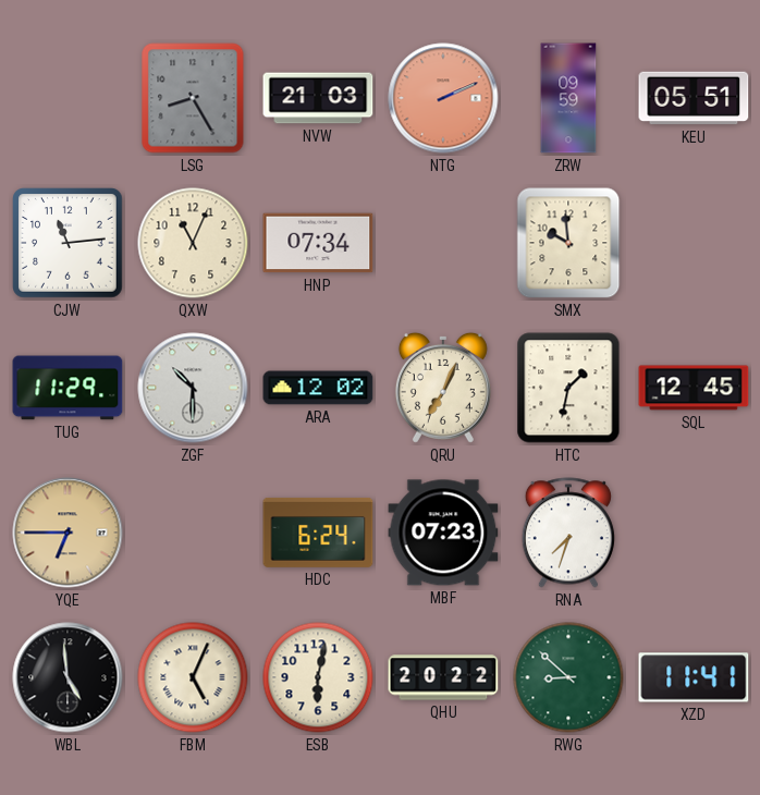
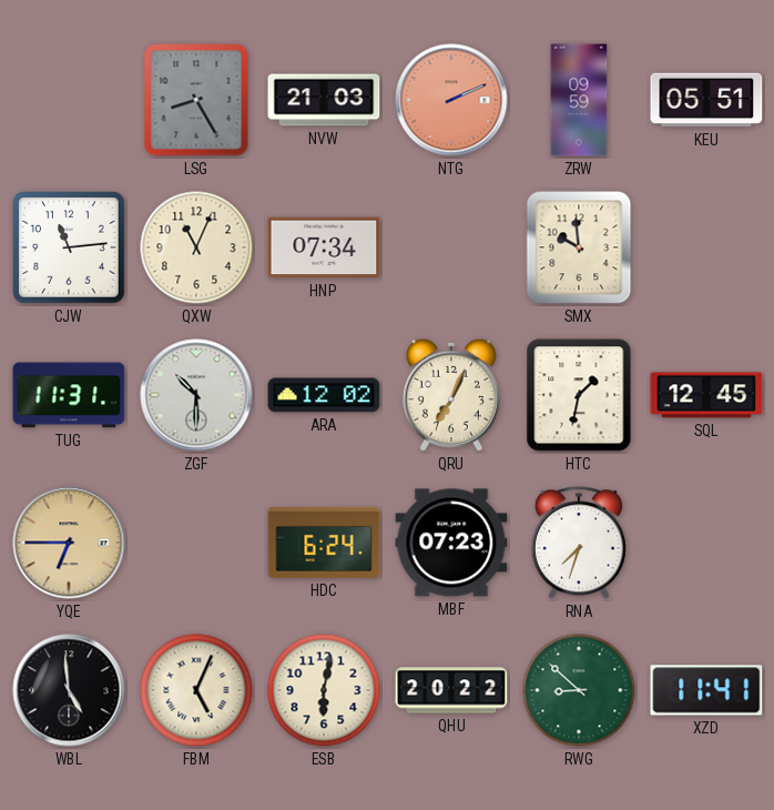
TUG: 11:29 -> 11:31
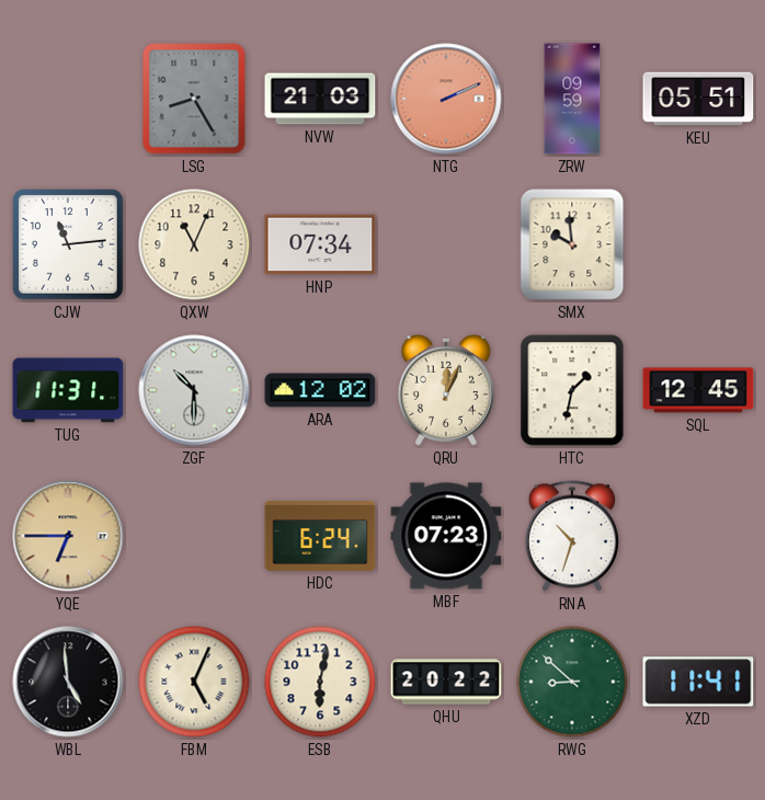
QRU: 7:04 -> 12:04
RNA: 7:33 -> 10:33
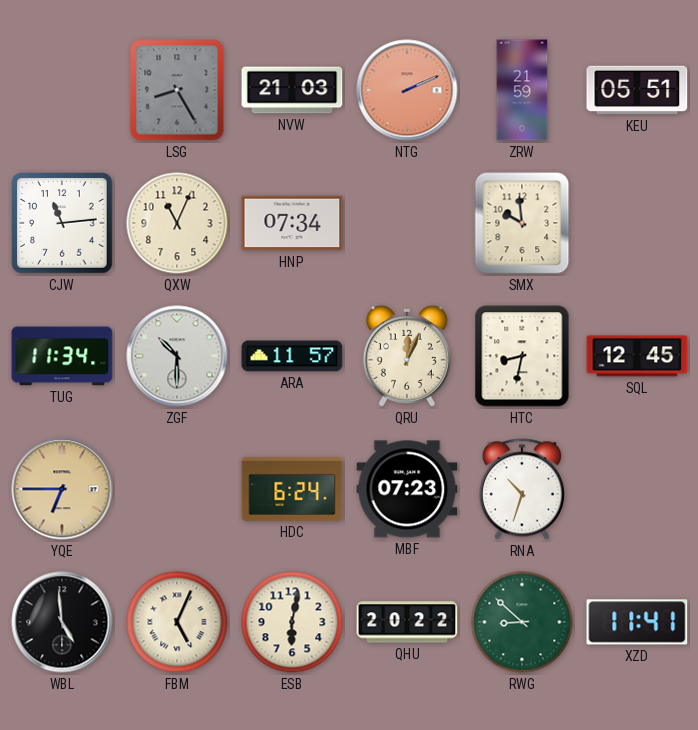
ZRW: 09:59 -> 21:59
TUG: 11:31 -> 11:34
ARA: 12:02 -> 11:57
HTC: 1:32 -> 8:32
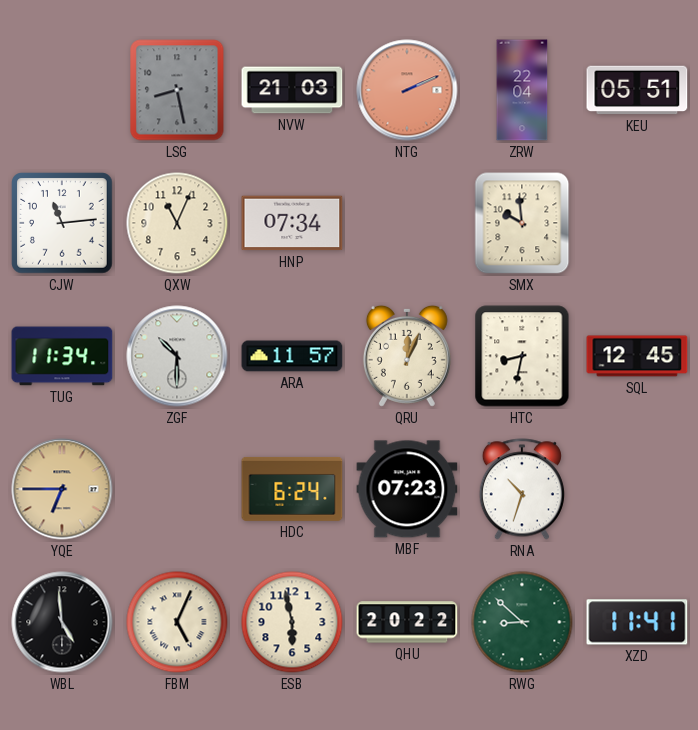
LSG: 8:25 -> 8:28
ZRW: 21:59 -> 22:04
ESB: 6:02 -> 5:58
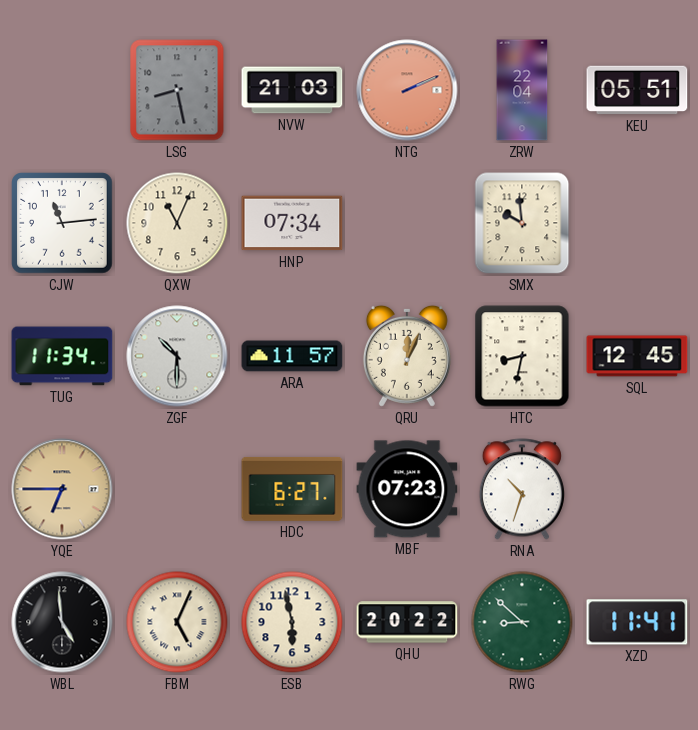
HDC: 6:24 -> 6:27
